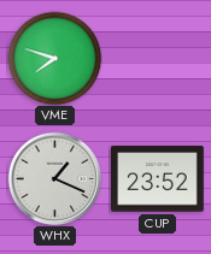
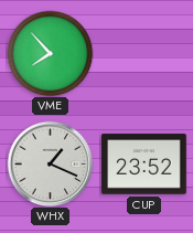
VME: 7:48 -> 7:53
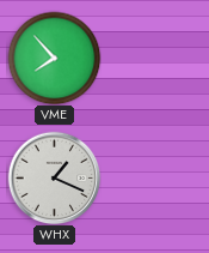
CUP: 23:52 -> none
